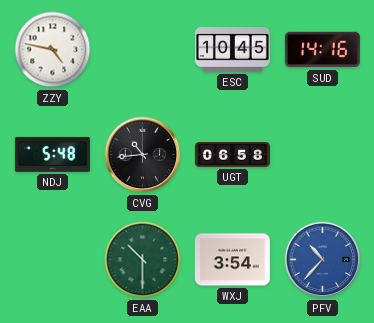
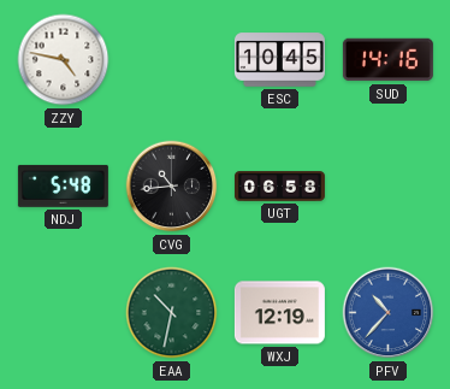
EAA: 10:30 -> 10:32
WXJ: 3:54 -> 12:19
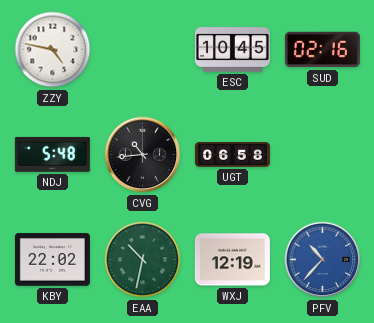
SUD: 14:16 -> 02:16
KBY: none -> 22:02
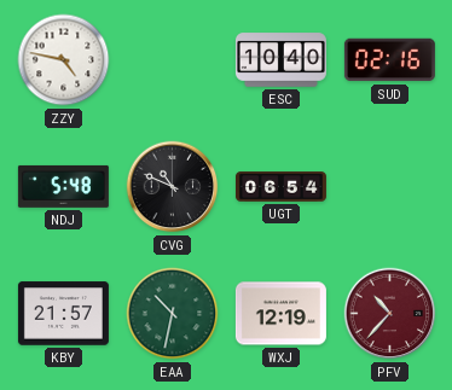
ESC: 10:45 -> 10:40
CVG: 10:44 -> 10:49
UGT: 06:58 -> 06:54
KBY: 22:02 -> 21:57
PFV dial: blue -> burgundy
